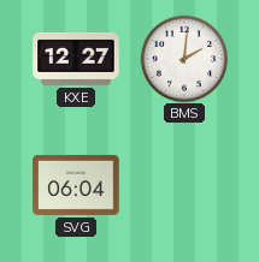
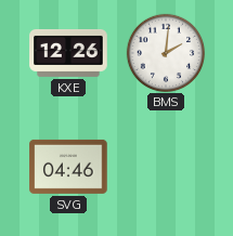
KXE: 12:27 -> 12:26
SVG: 06:04 -> 04:46
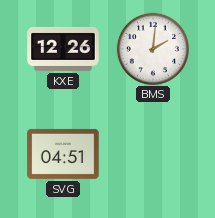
SVG: 04:46 -> 04:51
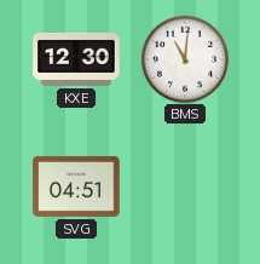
KXE: 12:26 -> 12:30
BMS: 2:01 -> 11:01
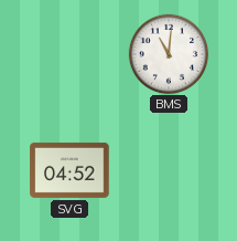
KXE: 12:30 -> none
SVG: 04:51 -> 04:52
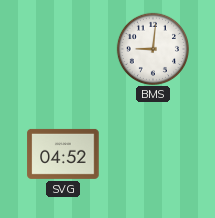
BMS: 11:01 -> 9:01
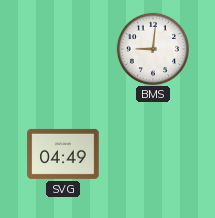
SVG: 04:52 -> 04:49
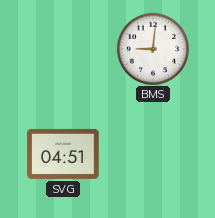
SVG: 04:49 -> 04:51
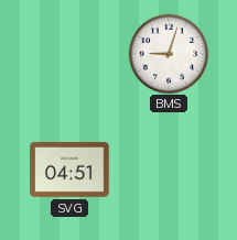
BMS: 9:01 -> 9:03
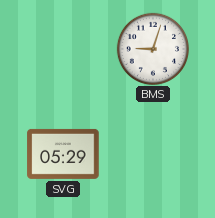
SVG: 04:51 -> 05:29
